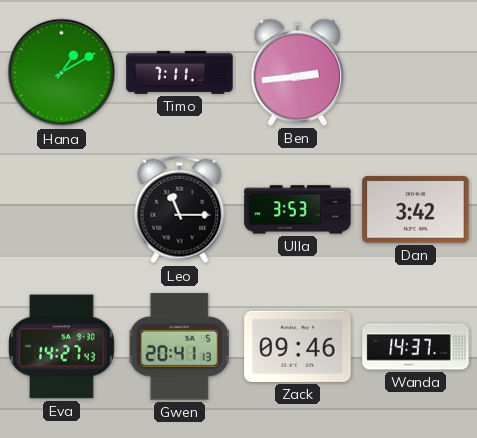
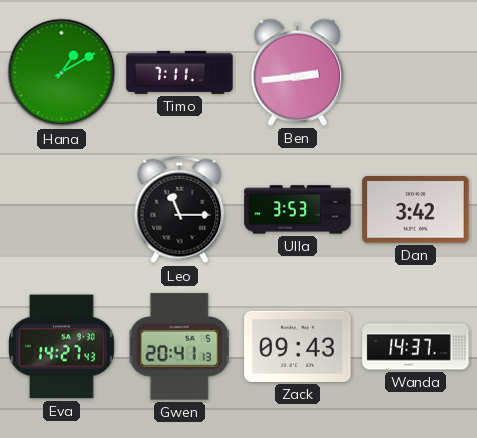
Zack: 09:46 -> 09:43
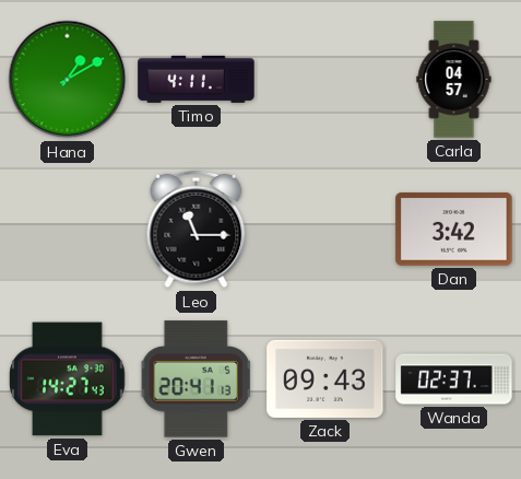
Timo: 7:11 -> 4:11
Ben: 2:44 -> none
Carla: none -> 04:57
Ulla: 3:53 -> none
Wanda: 14:37 -> 02:37
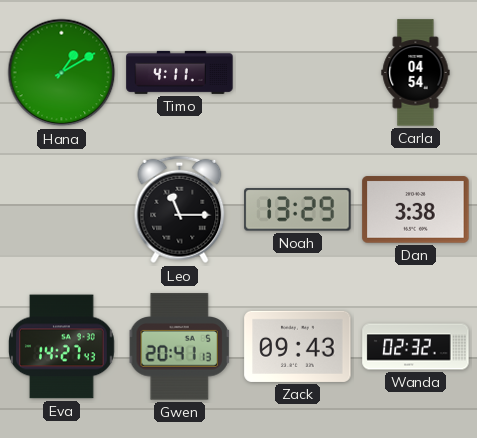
Carla: 04:57 -> 04:54
Noah: none -> 13:29
Dan: 3:42 -> 3:38
Wanda: 02:37 -> 02:32
